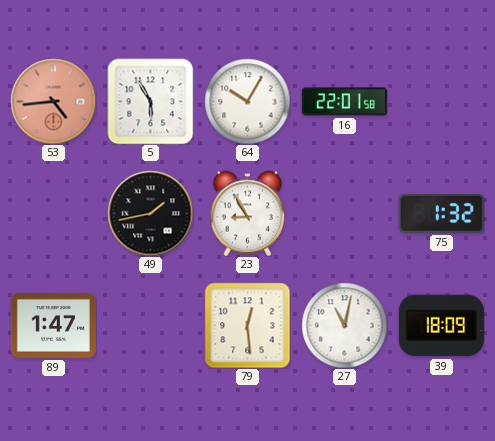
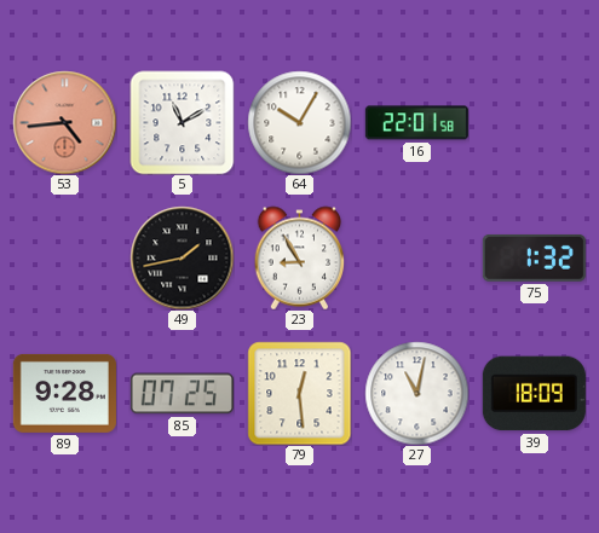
5: 5:55 -> 11:10
89: 1:47 -> 9:28
85: none -> 07:25
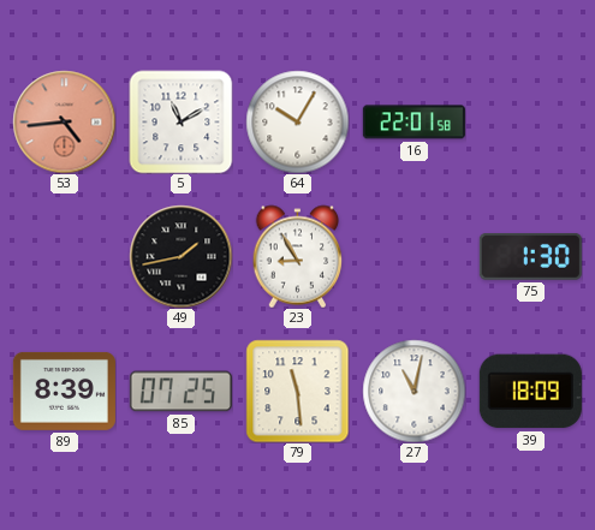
75: 1:32 -> 1:30
89: 9:28 -> 8:39
79: 12:29 -> 11:29
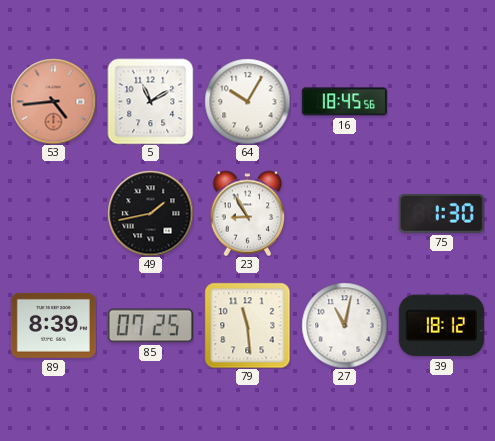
16: 22:01 -> 18:45
39: 18:09 -> 18:12
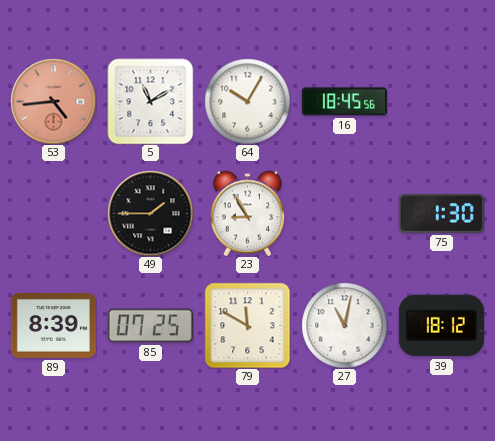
49: 1:43 -> 1:45
79: 11:29 -> 11:50
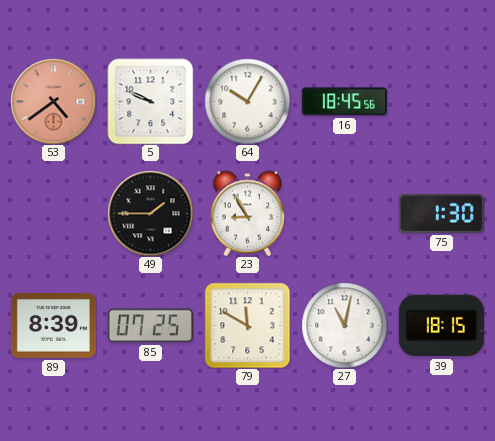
53: 4:44 -> 4:39
5: 11:10 -> 9:49
39: 18:12 -> 18:15
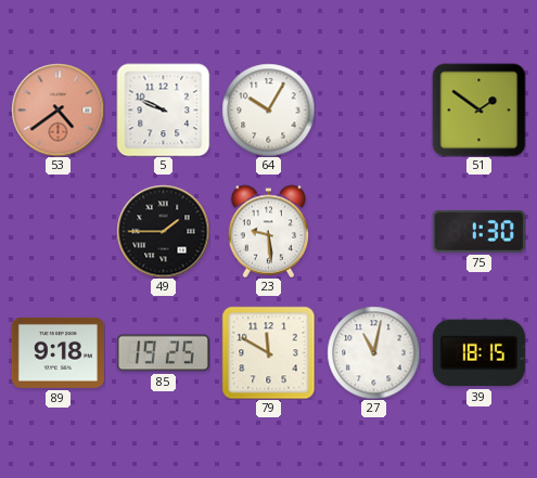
16: 18:45 -> none
51: none -> 1:51
23: 8:55 -> 9:29
89: 8:39 -> 9:18
85: 07:25 -> 19:25
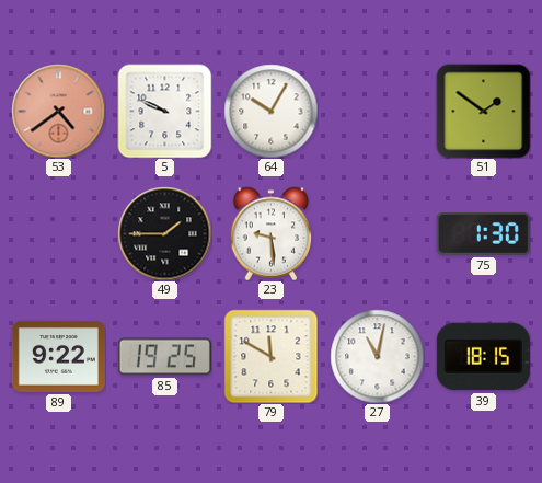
89: 9:18 -> 9:22
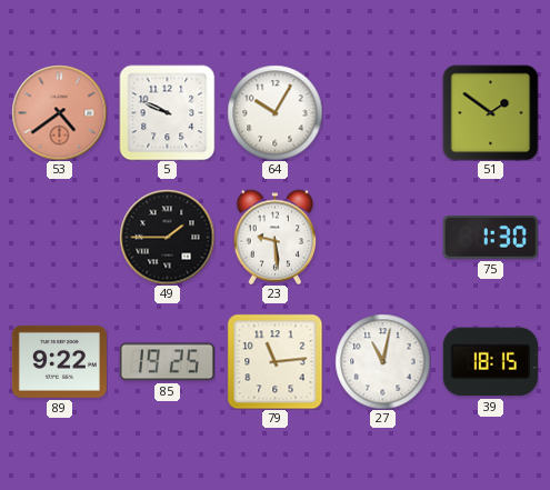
79: 11:50 -> 11:14
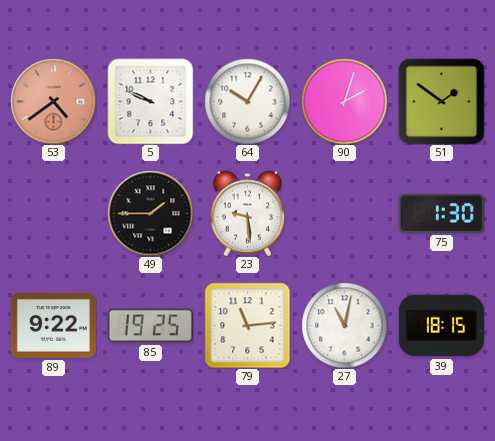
90: none -> 2:03
